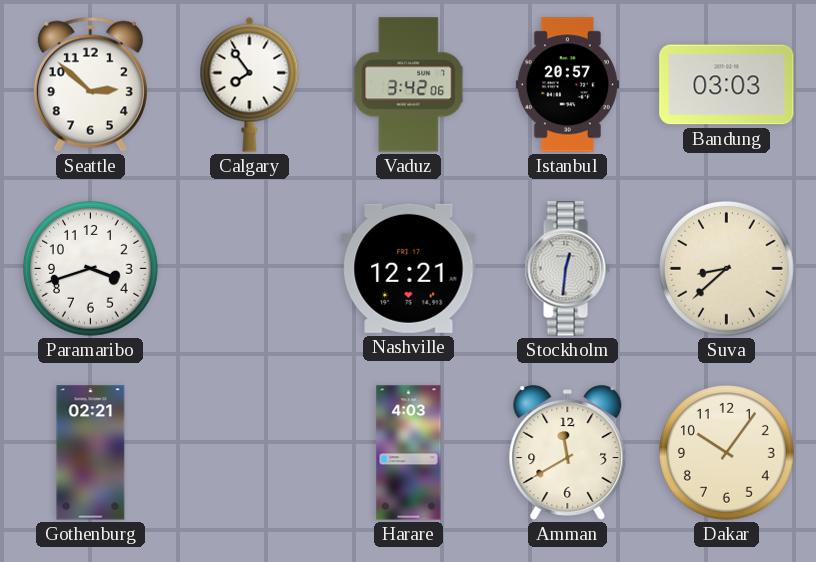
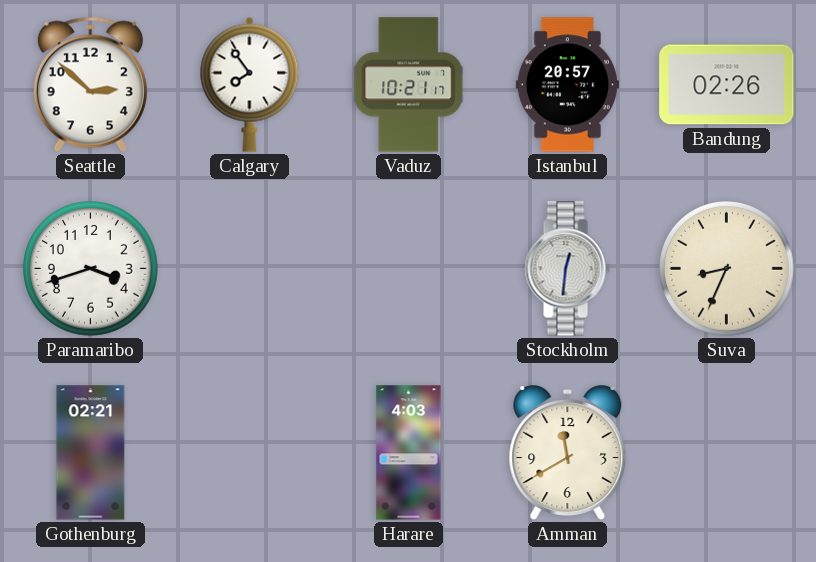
Vaduz: 3:42 -> 10:21
Bandung: 03:03 -> 02:26
Nashville: 12:21 -> none
Suva: 8:38 -> 8:34
Dakar: 10:06 -> none
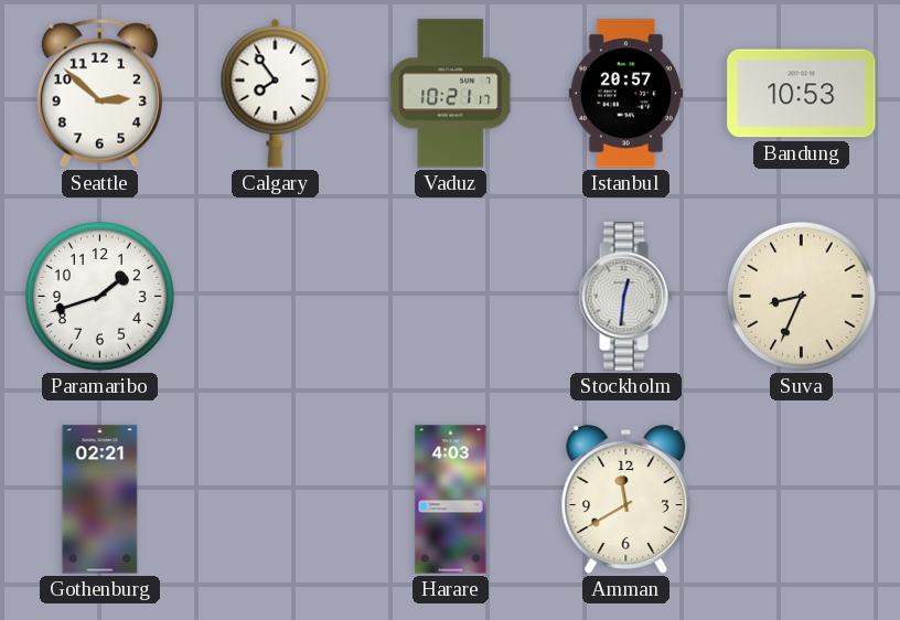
Bandung: 02:26 -> 10:53
Paramaribo: 3:42 -> 1:42
